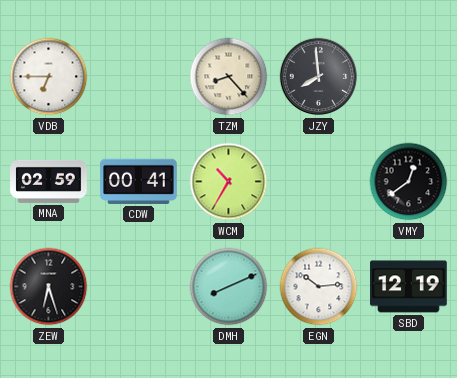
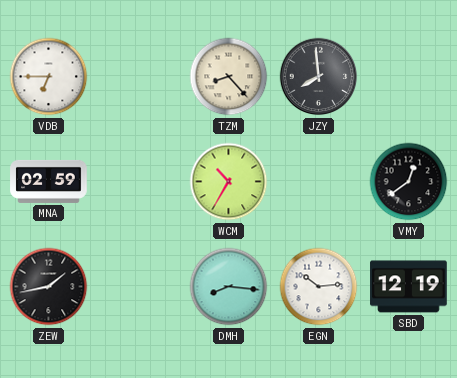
CDW: 00:41 -> none
ZEW: 6:27 -> 1:43
DMH: 8:11 -> 8:16
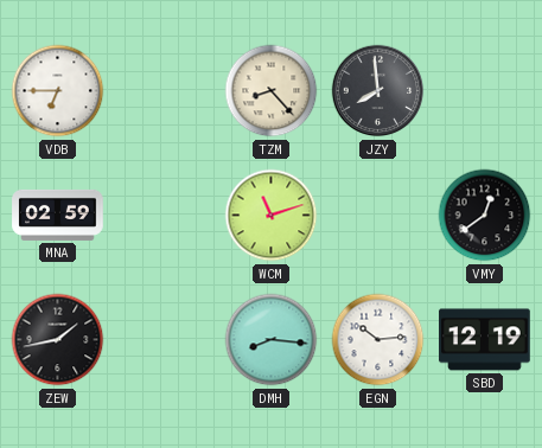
WCM: 10:35 -> 11:12
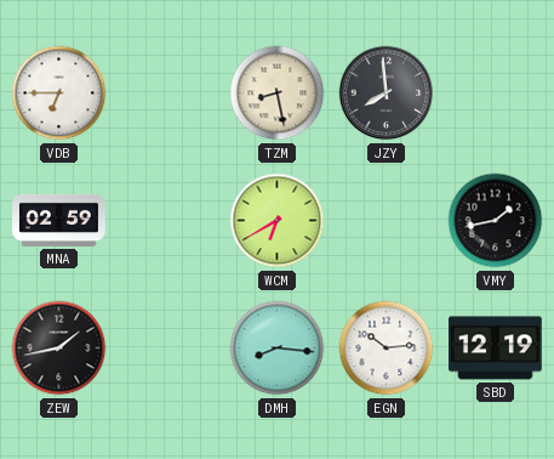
TZM: 8:23 -> 8:28
WCM: 11:12 -> 6:40
VMY: 12:39 -> 1:43
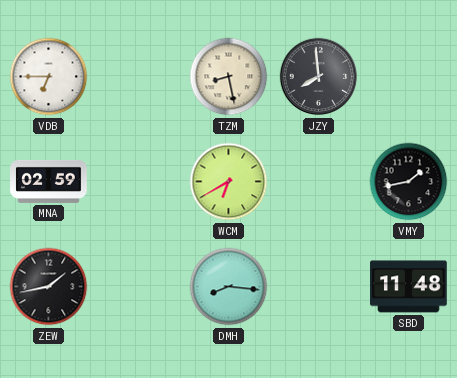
EGN: 10:14 -> none
SBD: 12:19 -> 11:48
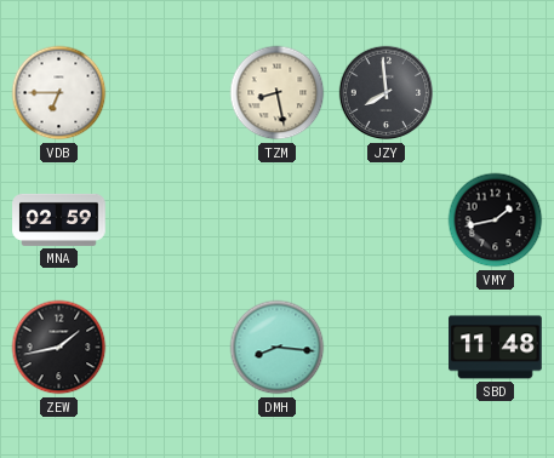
WCM: 6:40 -> none
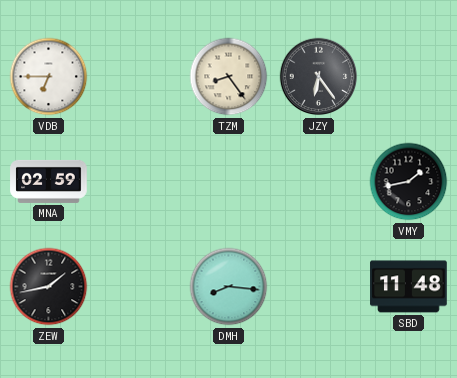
TZM: 8:28 -> 8:24
JZY: 7:59 -> 6:24
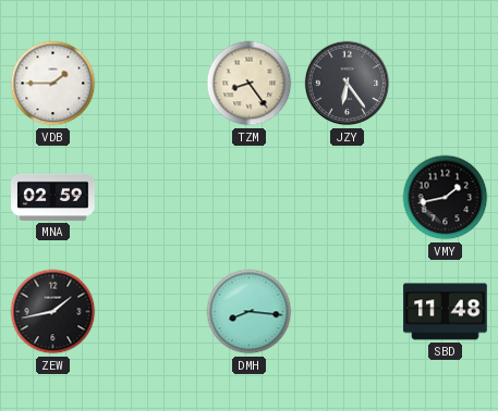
VDB: 6:45 -> 1:45
